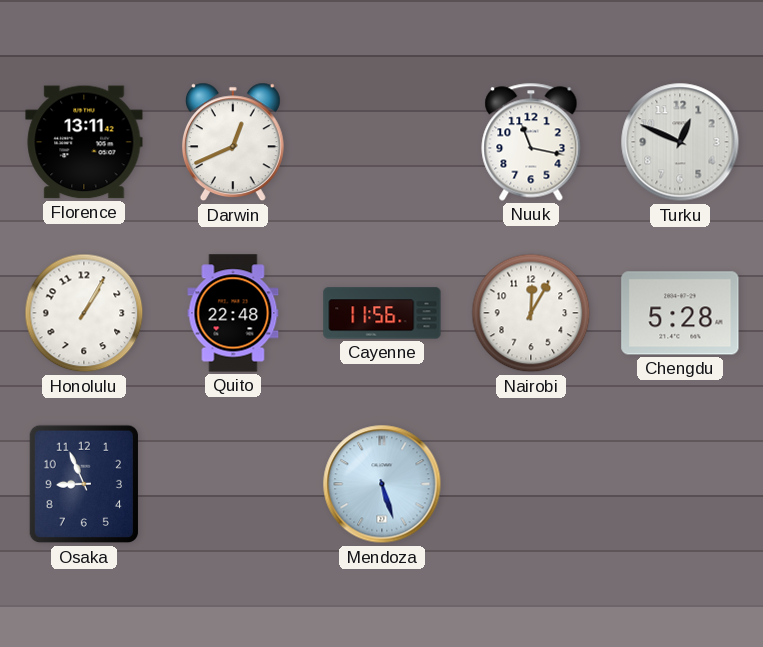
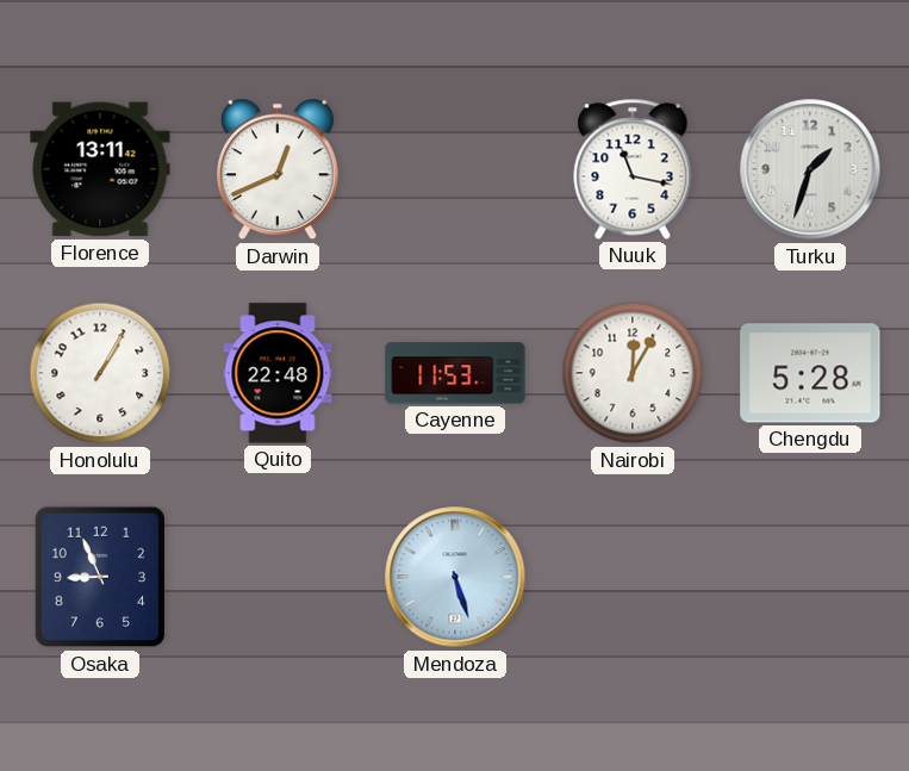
Turku: 12:49 -> 1:33
Cayenne: 11:56 -> 11:53
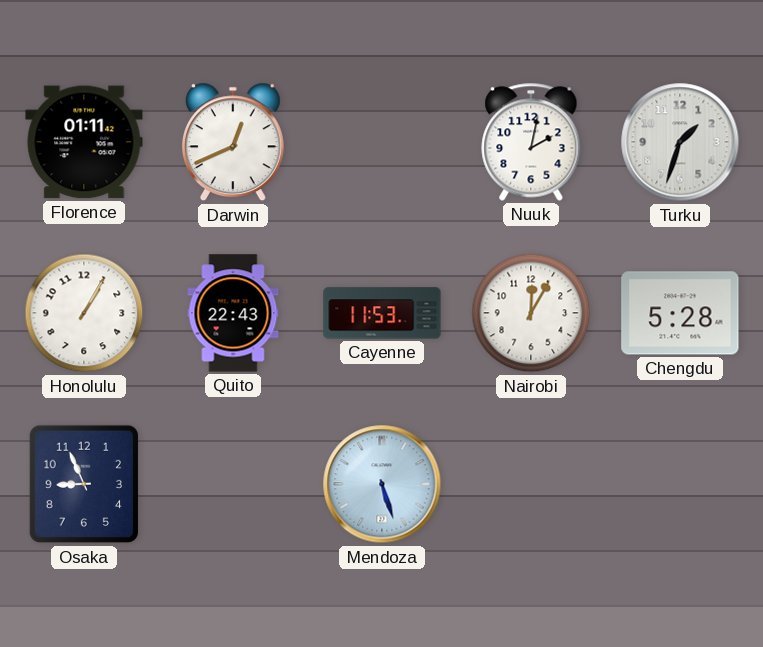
Florence: 13:11 -> 01:11
Nuuk: 11:17 -> 2:02
Quito: 22:48 -> 22:43
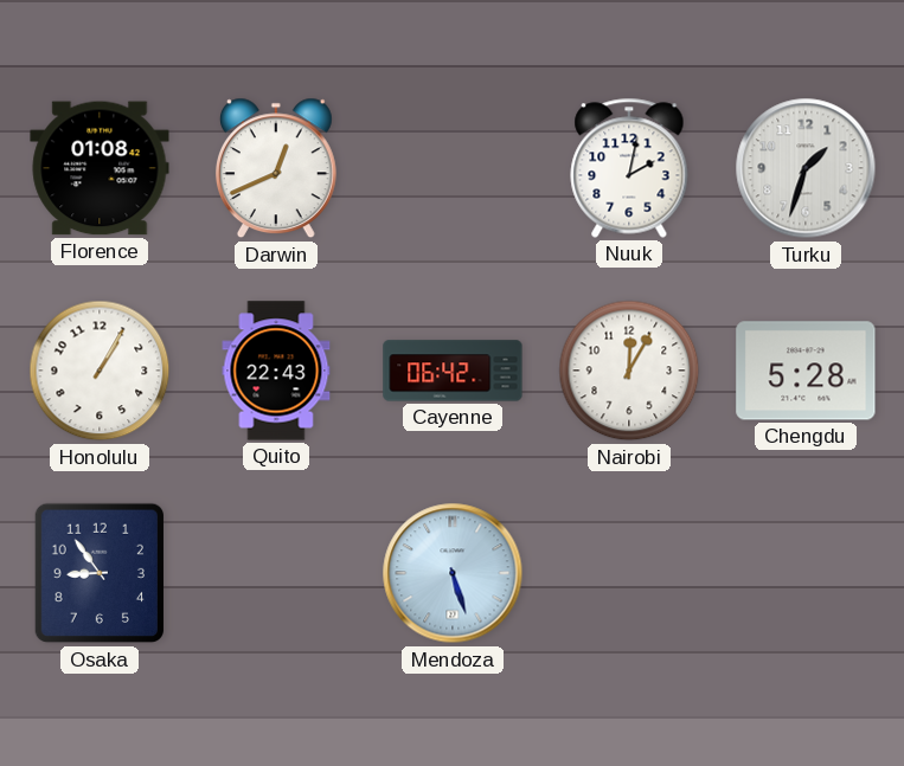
Florence: 01:11 -> 01:08
Cayenne: 11:53 -> 06:42
Osaka: 8:56 -> 8:54
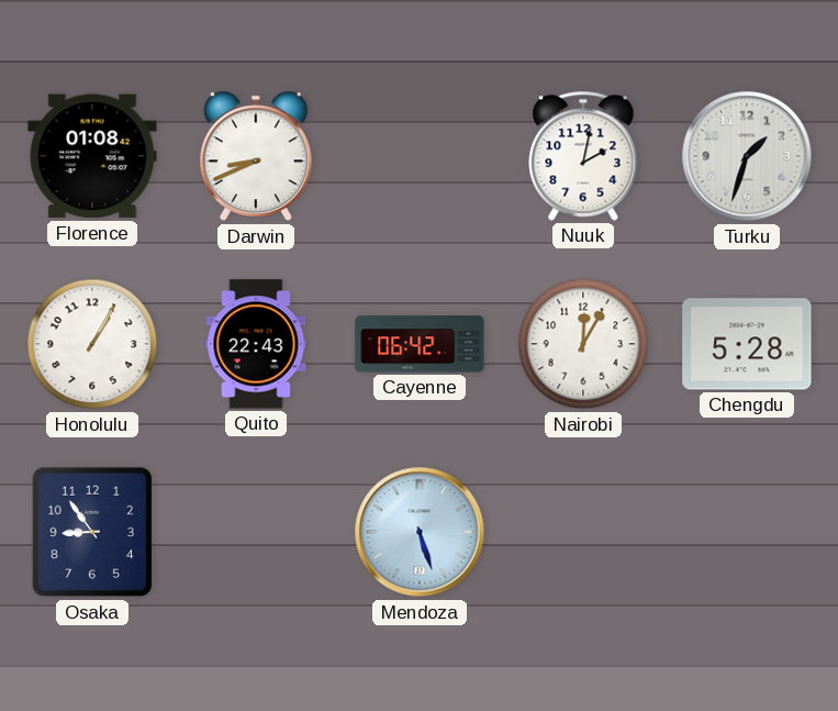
Darwin: 12:41 -> 8:41
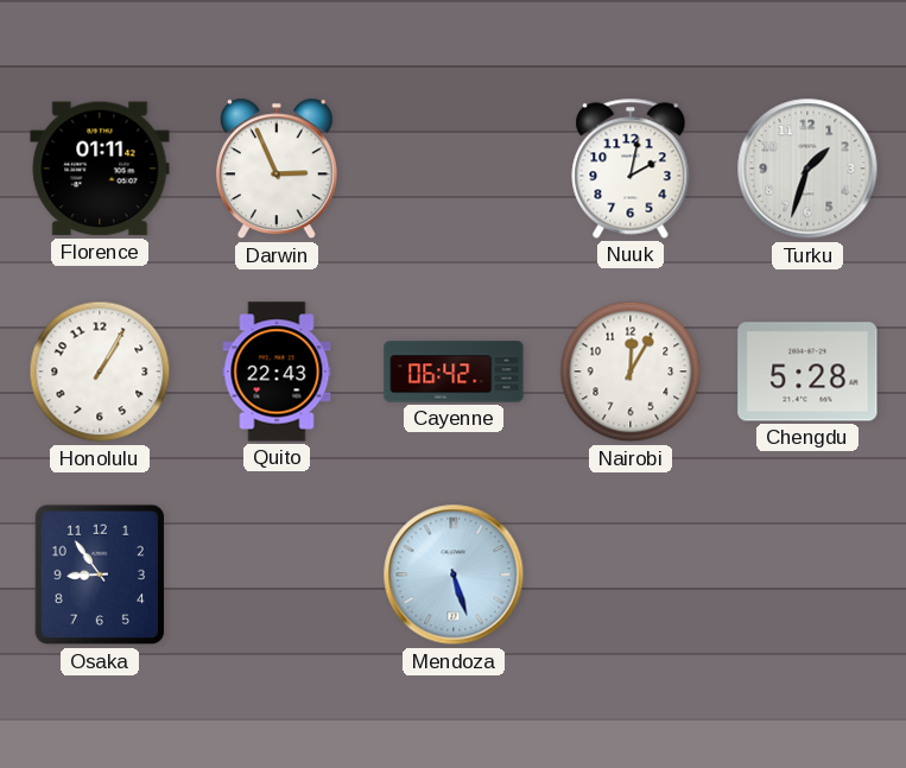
Florence: 01:08 -> 01:11
Darwin: 8:41 -> 2:56
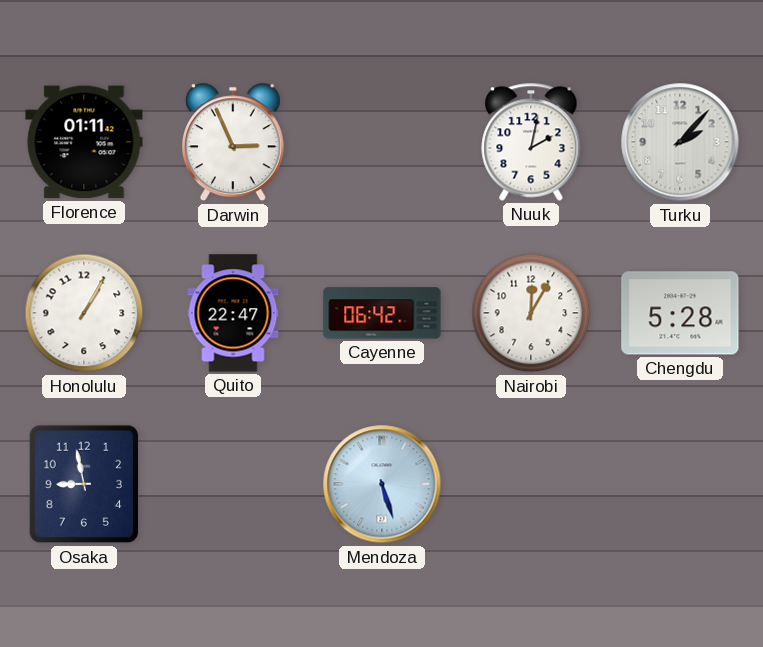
Turku: 1:33 -> 2:07
Quito: 22:43 -> 22:47
Osaka: 8:54 -> 8:58
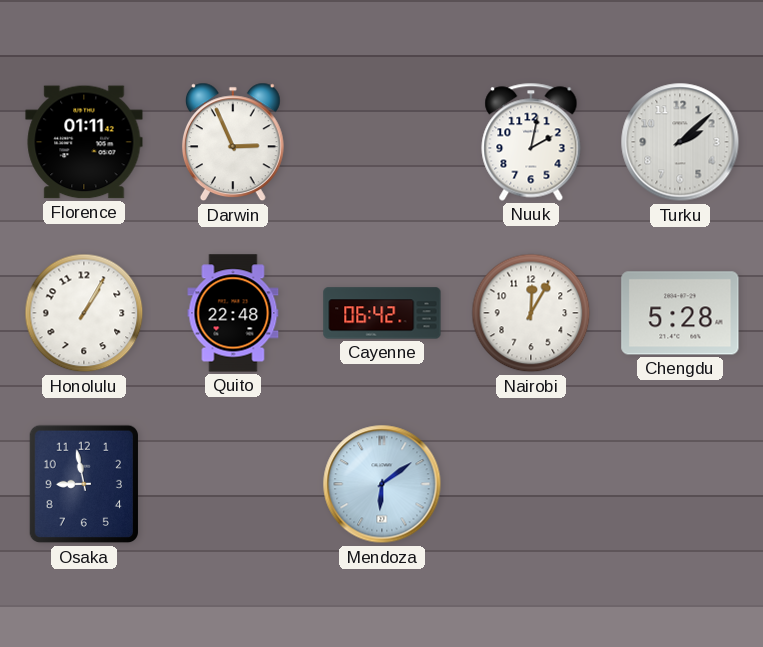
Turku: 2:07 -> 2:08
Quito: 22:47 -> 22:48
Mendoza: 5:27 -> 6:09
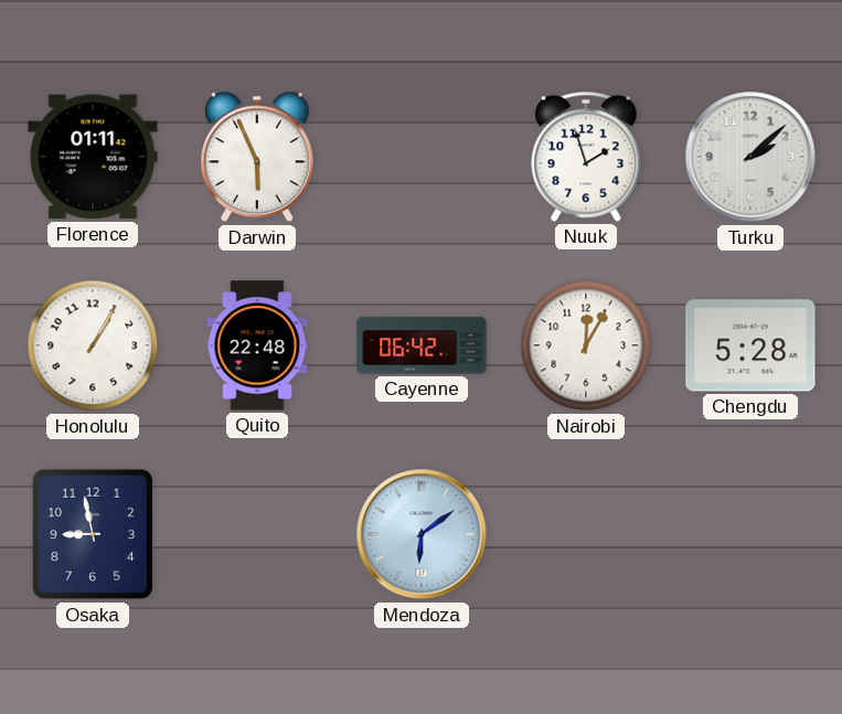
Darwin: 2:56 -> 5:56
Nuuk: 2:02 -> 1:57
